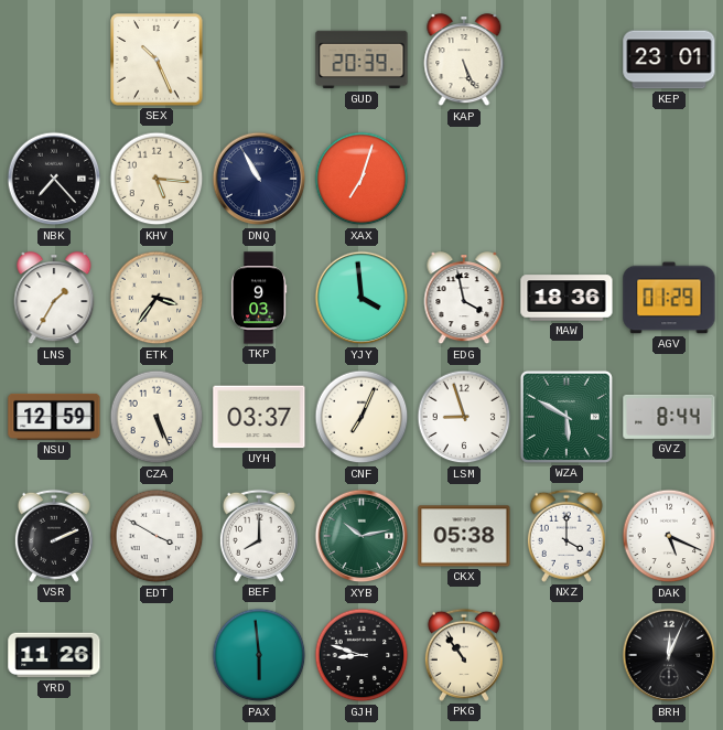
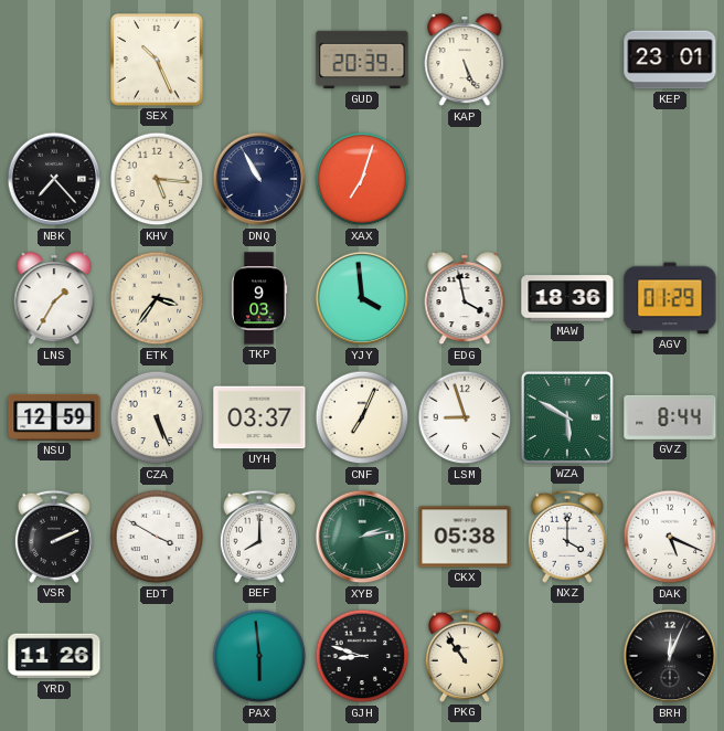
XYB: 10:13 -> 2:13
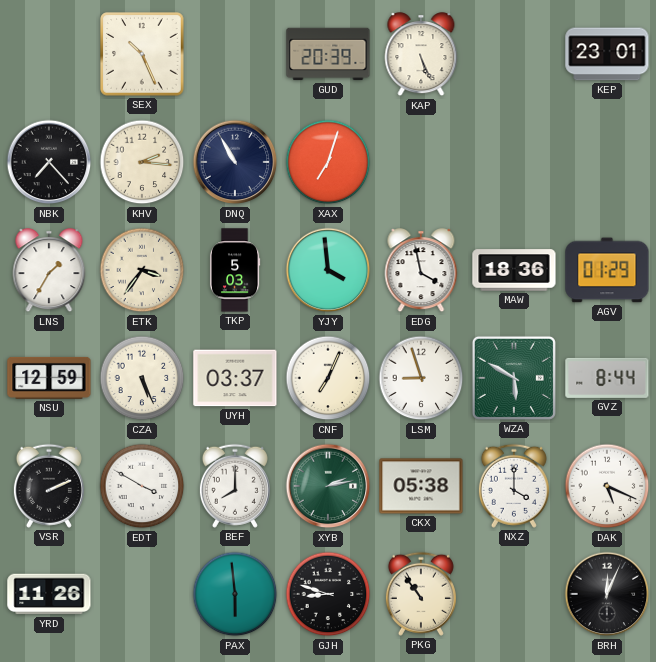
KHV: 5:16 -> 2:16
TKP: 9:03 -> 5:03
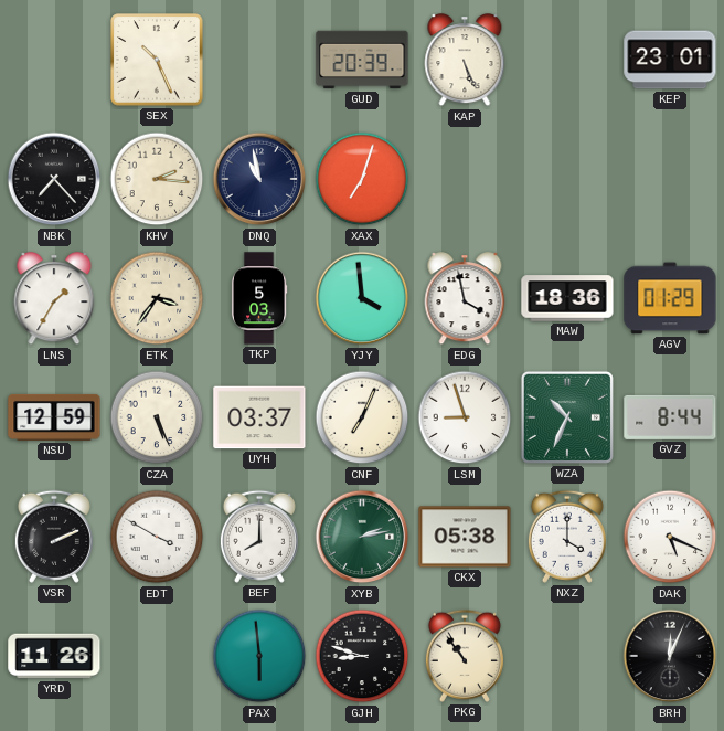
DNQ: 10:55 -> 10:58
WZA: 5:50 -> 10:34
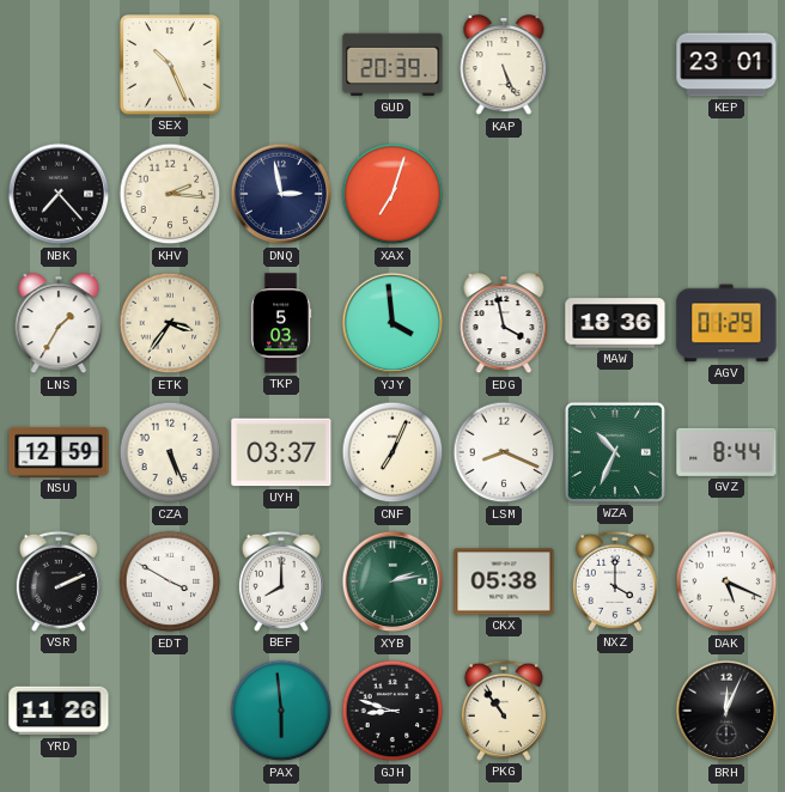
DNQ: 10:58 -> 2:58
LSM: 8:57 -> 8:19
